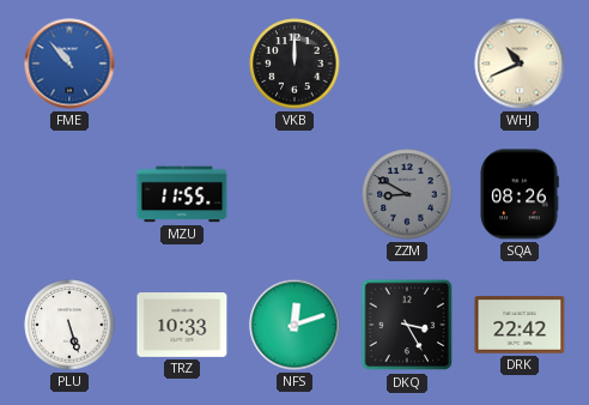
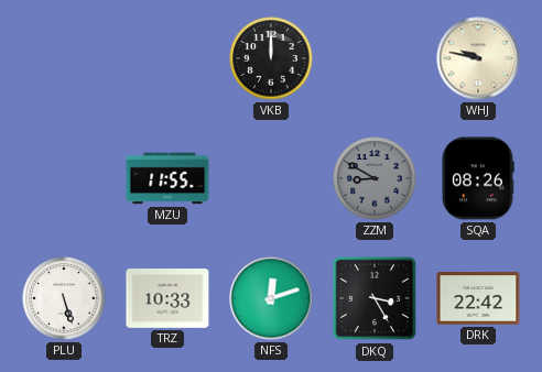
FME: 10:53 -> none
WHJ: 10:41 -> 9:47
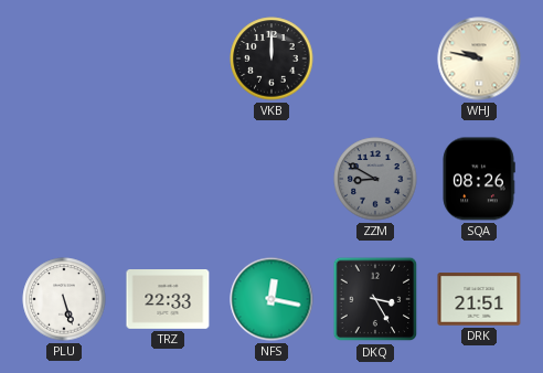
MZU: 11:55 -> none
TRZ: 10:33 -> 22:33
NFS: 12:12 -> 12:17
DRK: 22:42 -> 21:51
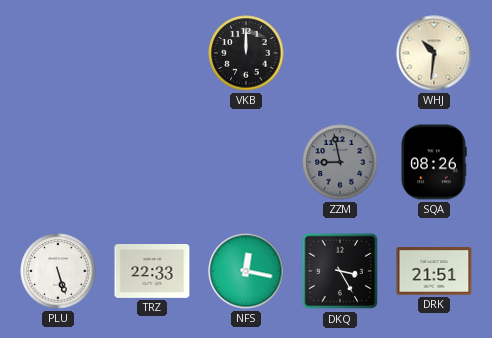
WHJ: 9:47 -> 10:31
ZZM: 8:50 -> 8:58
